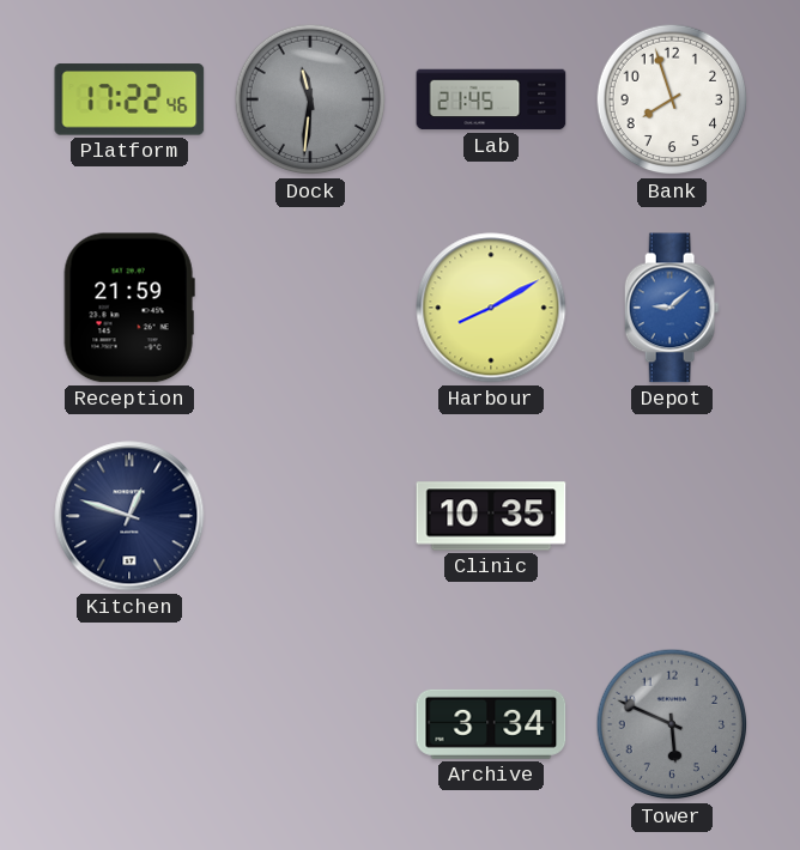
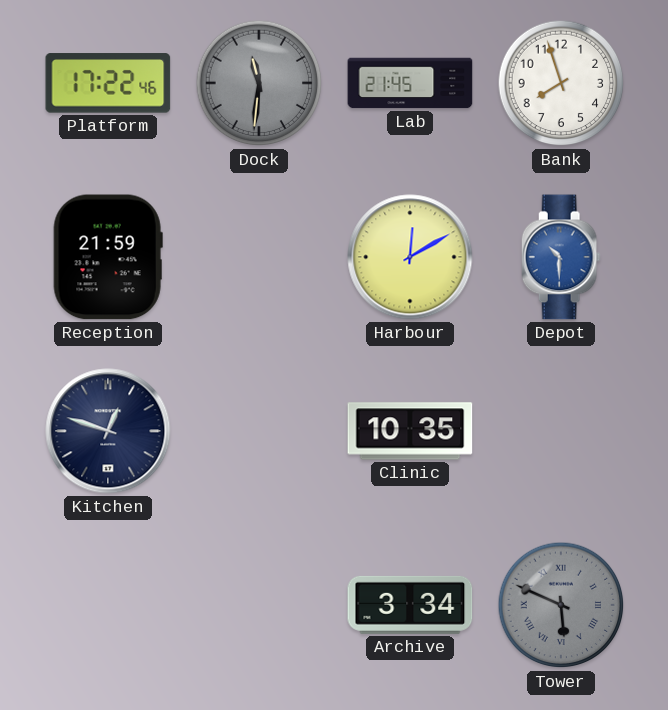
Harbour: 8:10 -> 12:10
Depot: 9:08 -> 10:30
Tower numerals: Arabic -> Roman
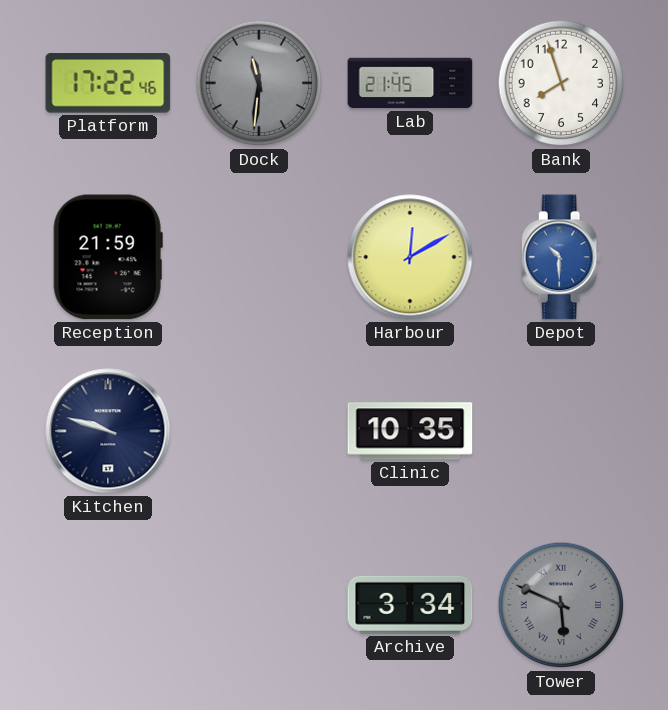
Kitchen: 12:48 -> 9:48
